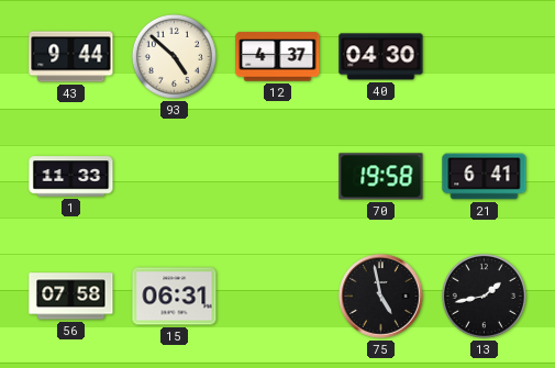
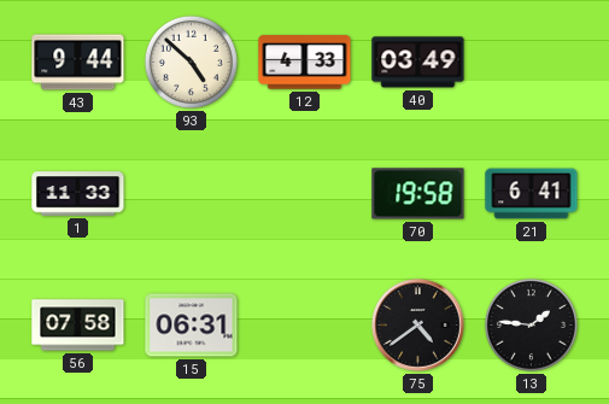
12: 4:37 -> 4:33
40: 04:30 -> 03:49
75: 4:58 -> 4:39
13: 1:43 -> 1:46
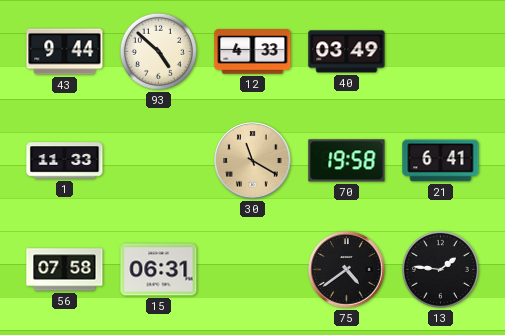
30: none -> 11:20
